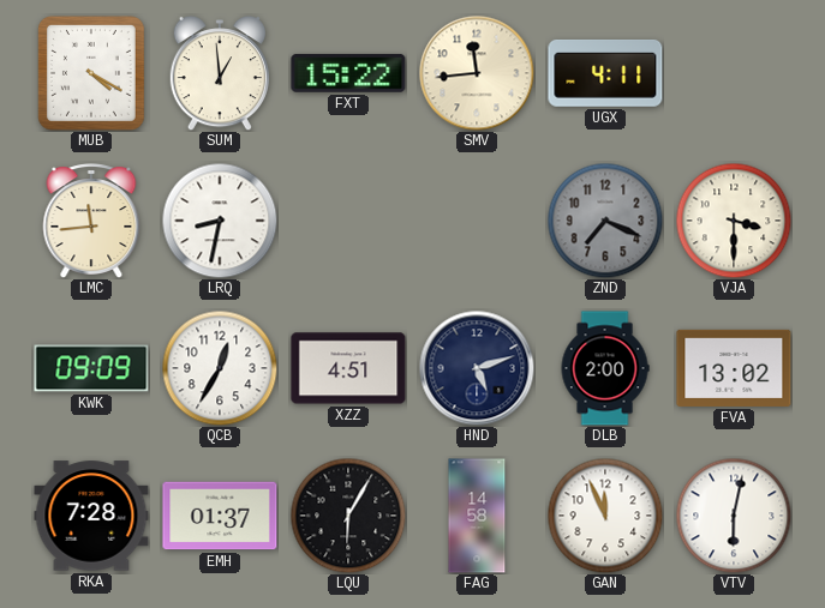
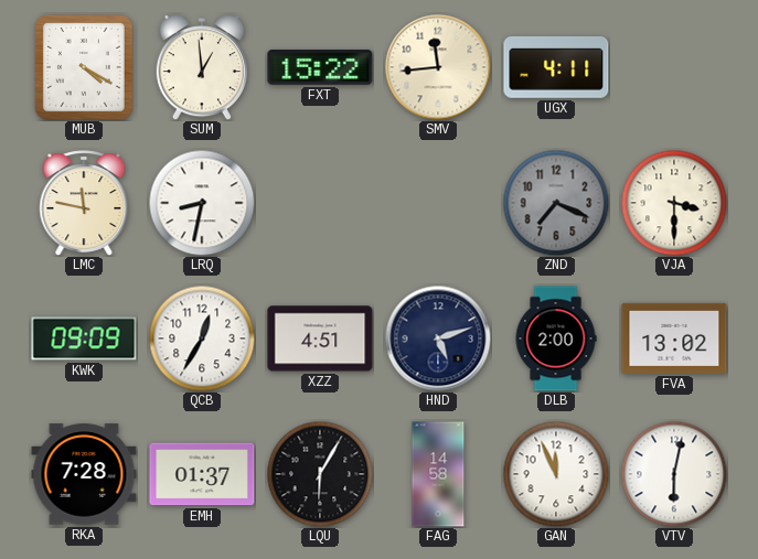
LMC: 11:44 -> 11:47
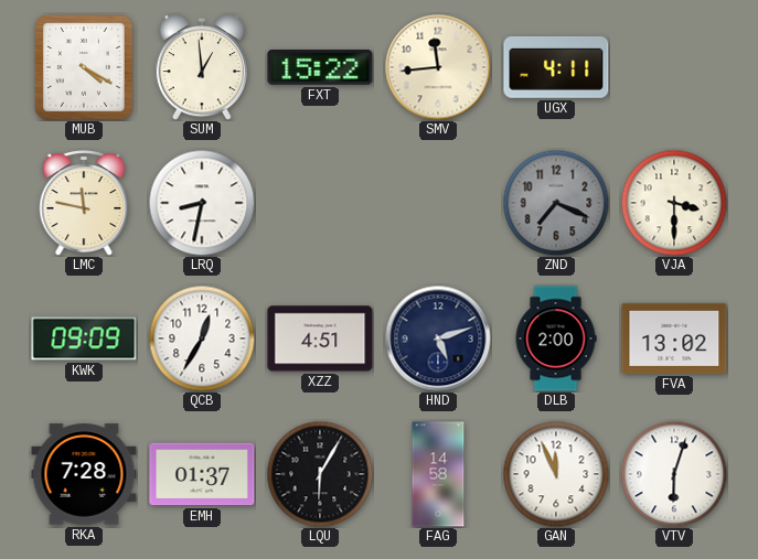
VTV: 6:02 -> 6:03
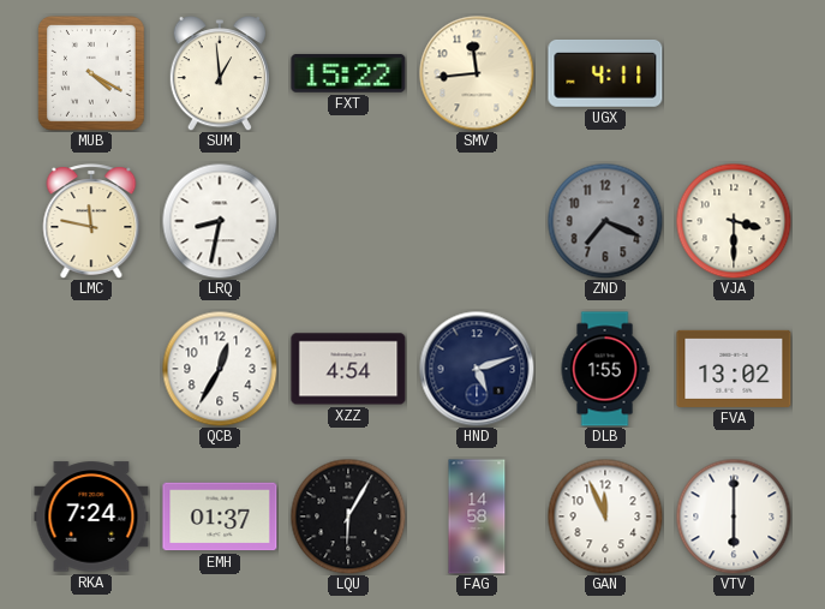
KWK: 09:09 -> none
XZZ: 4:51 -> 4:54
DLB: 2:00 -> 1:55
RKA: 7:28 -> 7:24
VTV: 6:03 -> 6:00
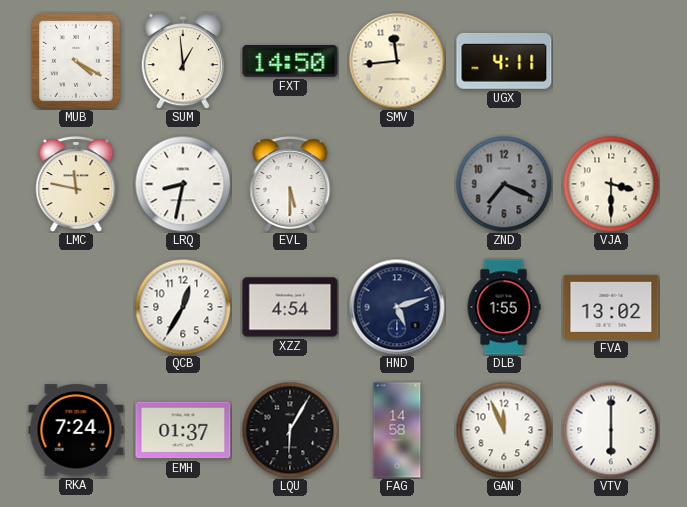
FXT: 15:22 -> 14:50
EVL: none -> 5:30
